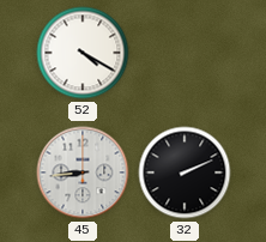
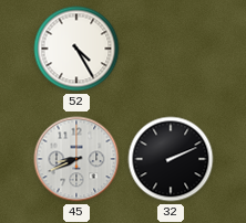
52: 4:20 -> 4:25
45: 8:44 -> 8:41
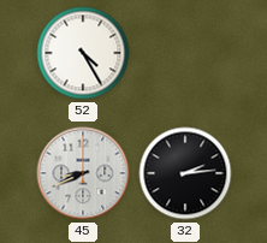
32: 2:11 -> 2:14
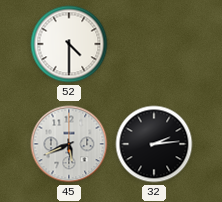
52: 4:25 -> 4:30
45: 8:41 -> 5:41
